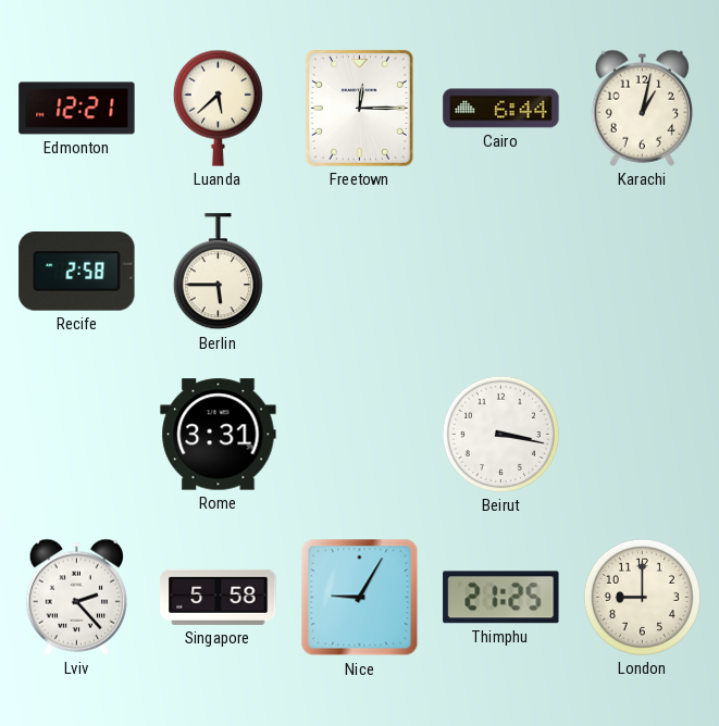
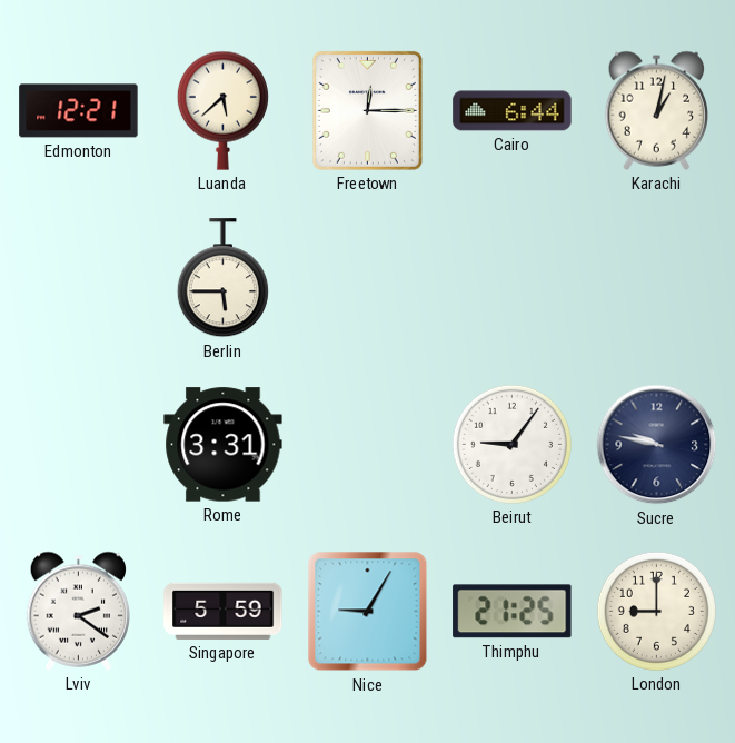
Recife: 2:58 -> none
Beirut: 3:17 -> 9:06
Sucre: none -> 9:47
Lviv: 2:23 -> 2:21
Singapore: 5:58 -> 5:59
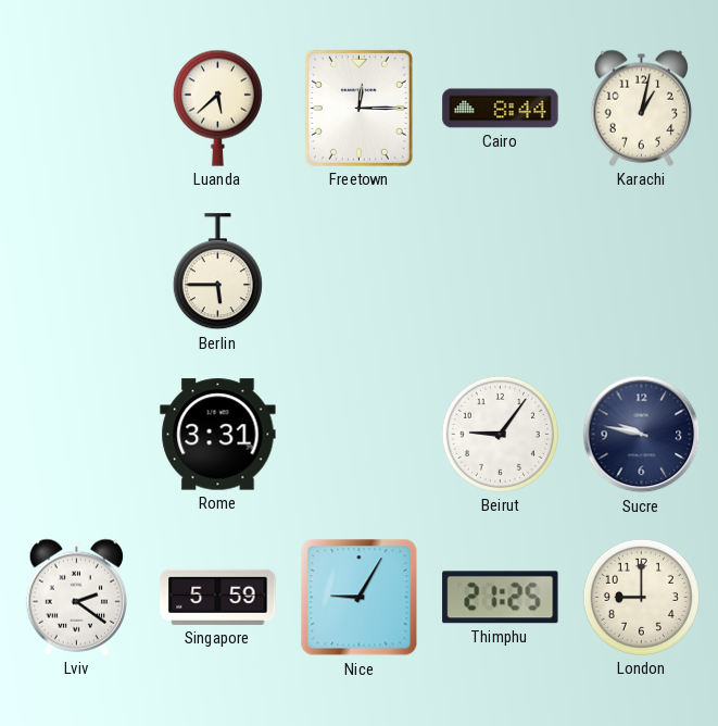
Edmonton: 12:21 -> none
Cairo: 6:44 -> 8:44
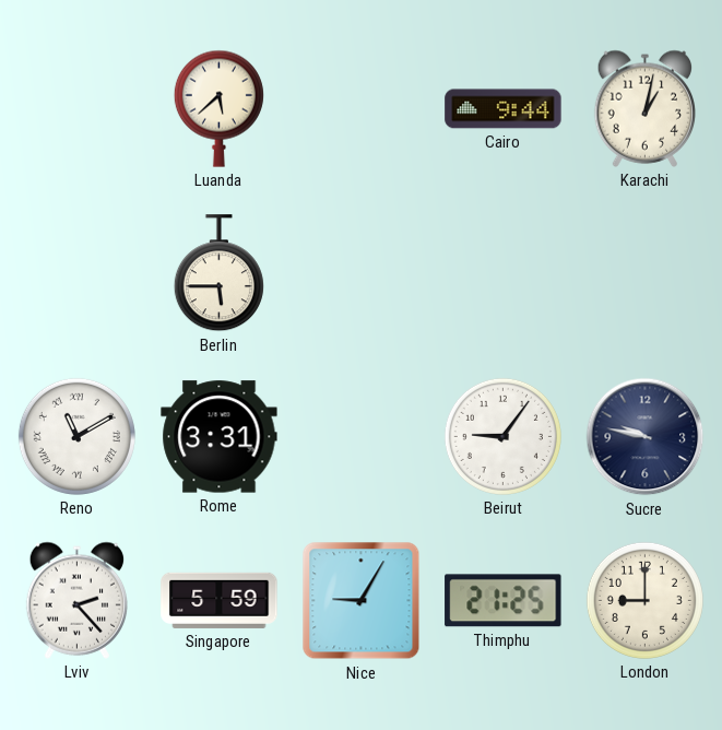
Freetown: 12:15 -> none
Cairo: 8:44 -> 9:44
Reno: none -> 11:10
Lviv: 2:21 -> 2:23
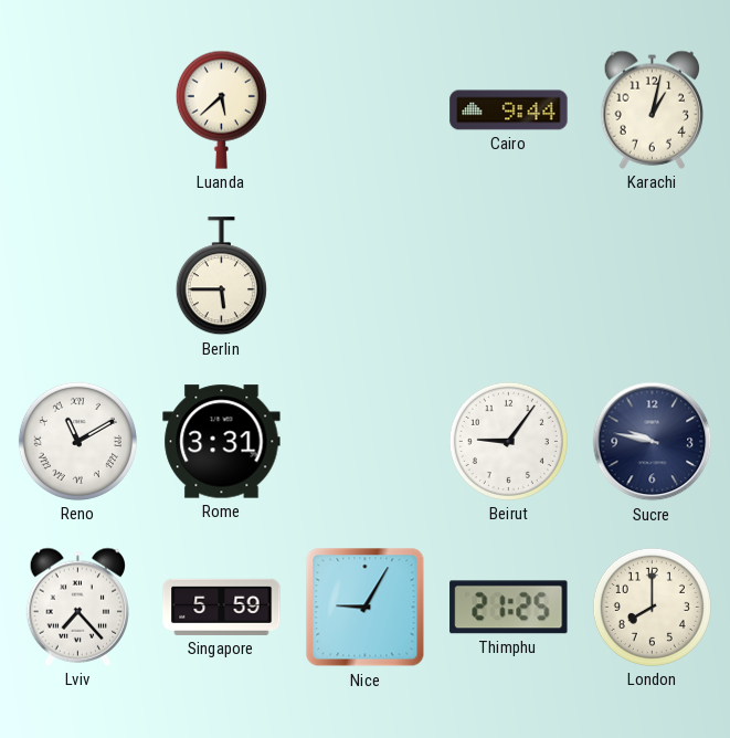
Lviv: 2:23 -> 7:23
London: 9:00 -> 8:00
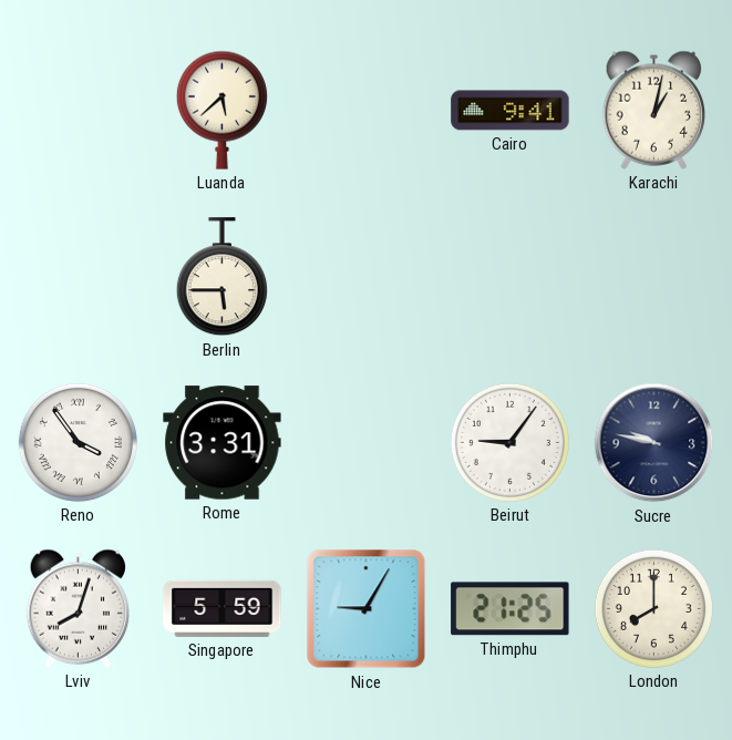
Cairo: 9:44 -> 9:41
Reno: 11:10 -> 3:54
Lviv: 7:23 -> 8:03
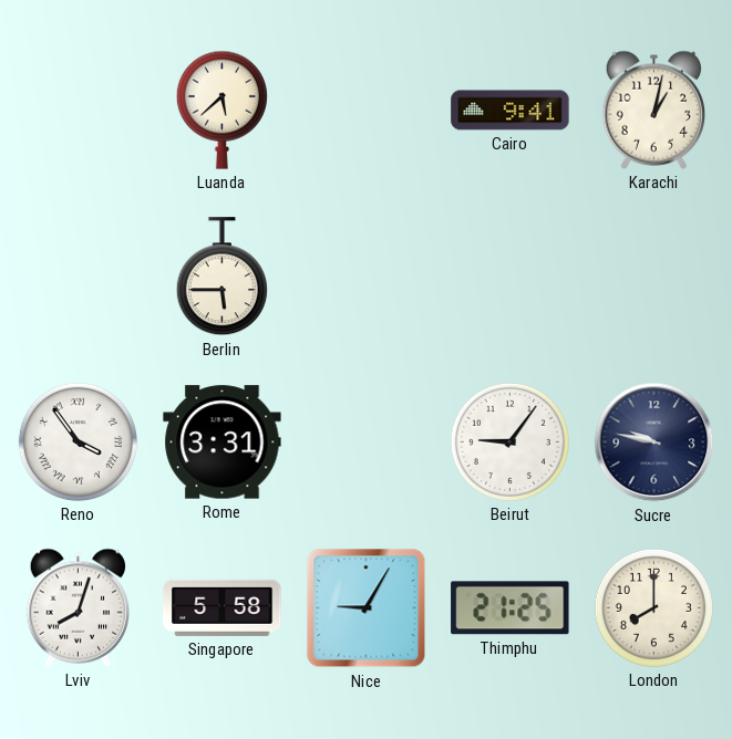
Singapore: 5:59 -> 5:58
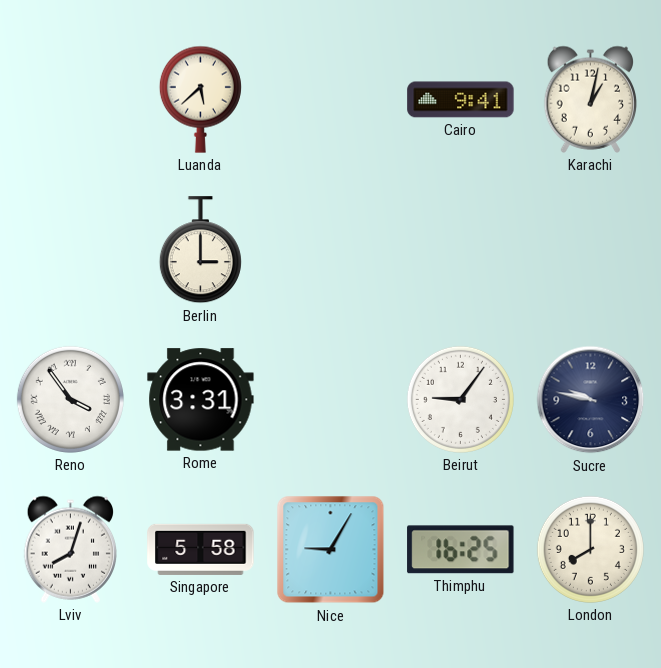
Berlin: 5:45 -> 3:00
Thimphu: 21:25 -> 16:25
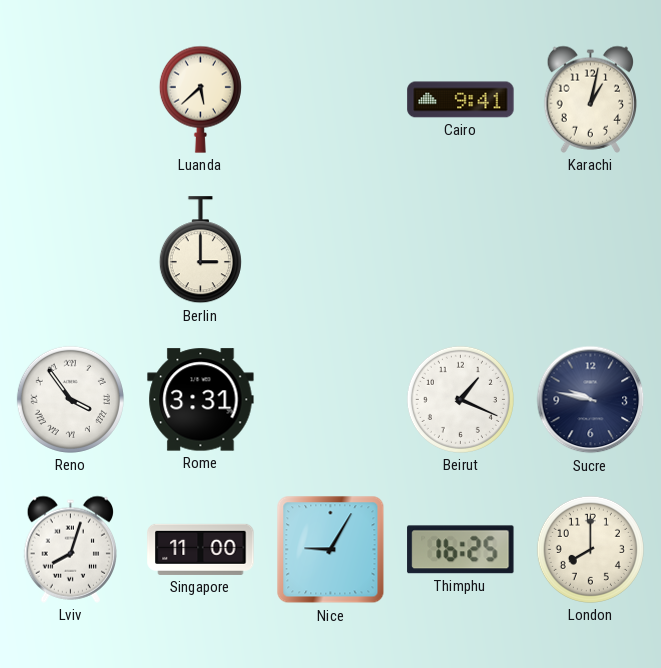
Beirut: 9:06 -> 1:19
Singapore: 5:58 -> 11:00
